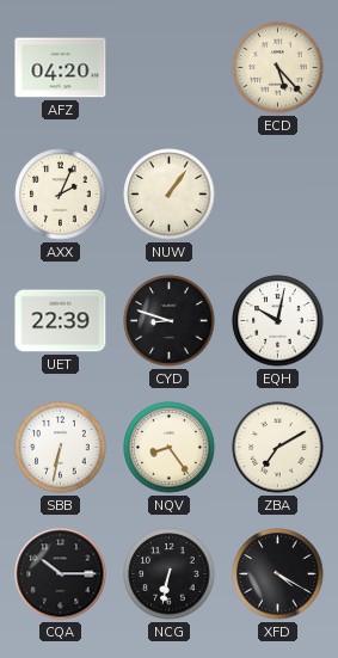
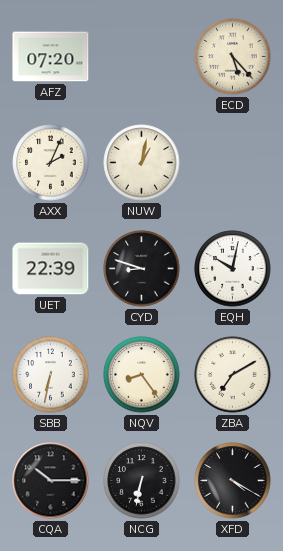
AFZ: 04:20 -> 07:20
NUW: 1:06 -> 1:02
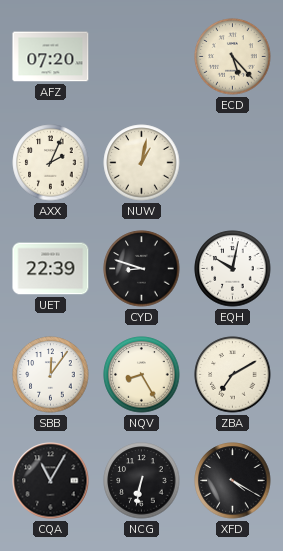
SBB: 6:32 -> 12:06
NQV: 8:24 -> 8:25
CQA: 10:15 -> 11:05
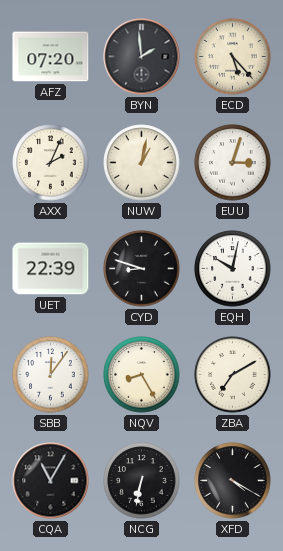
BYN: none -> 1:59
EUU: none -> 3:03
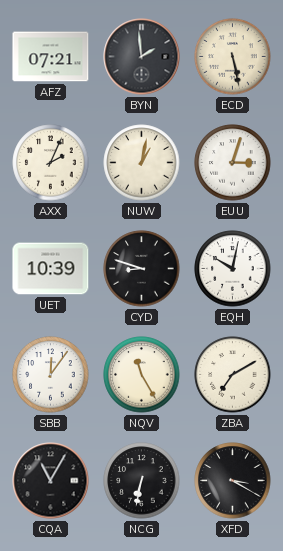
AFZ: 07:20 -> 07:21
ECD: 5:23 -> 5:28
UET: 22:39 -> 10:39
NQV: 8:25 -> 11:25
XFD: 4:20 -> 3:20
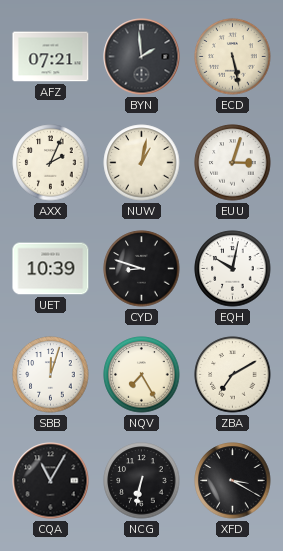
SBB: 12:06 -> 12:03
NQV: 11:25 -> 7:25
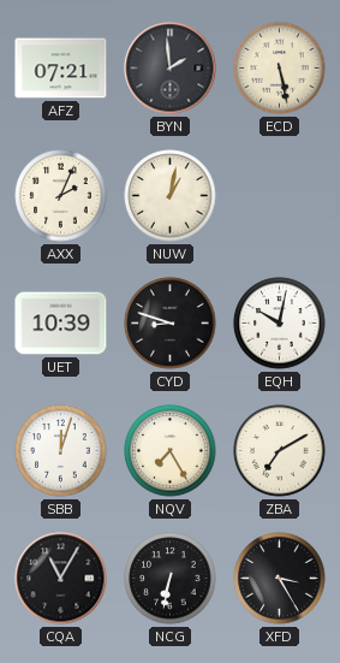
EUU: 3:03 -> none
XFD: 3:20 -> 3:25
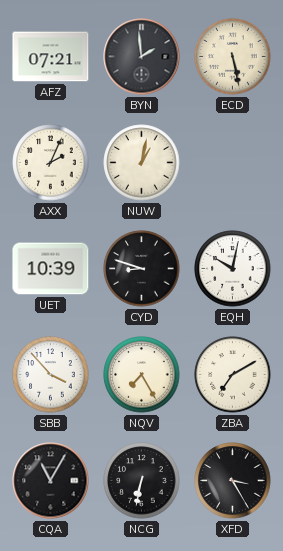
SBB: 12:03 -> 3:53
